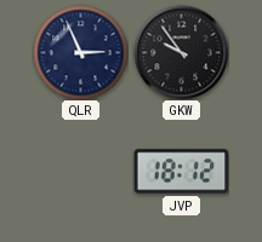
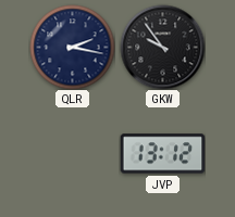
QLR: 2:56 -> 2:17
JVP: 18:12 -> 13:12
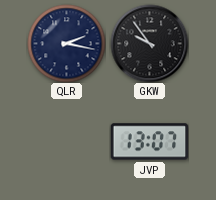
JVP: 13:12 -> 13:07
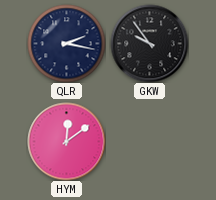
HYM: none -> 12:09
JVP: 13:07 -> none
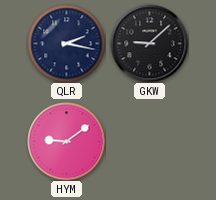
GKW: 9:54 -> 9:08
HYM: 12:09 -> 9:09
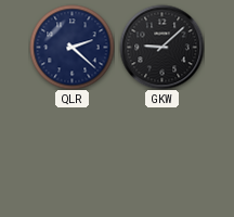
QLR: 2:17 -> 2:22
HYM: 9:09 -> none
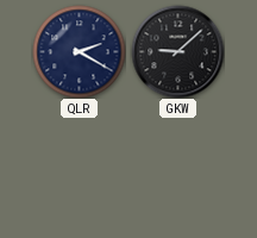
QLR: 2:22 -> 2:20
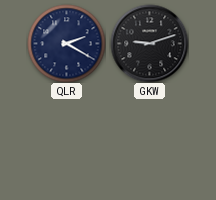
GKW: 9:08 -> 9:12
